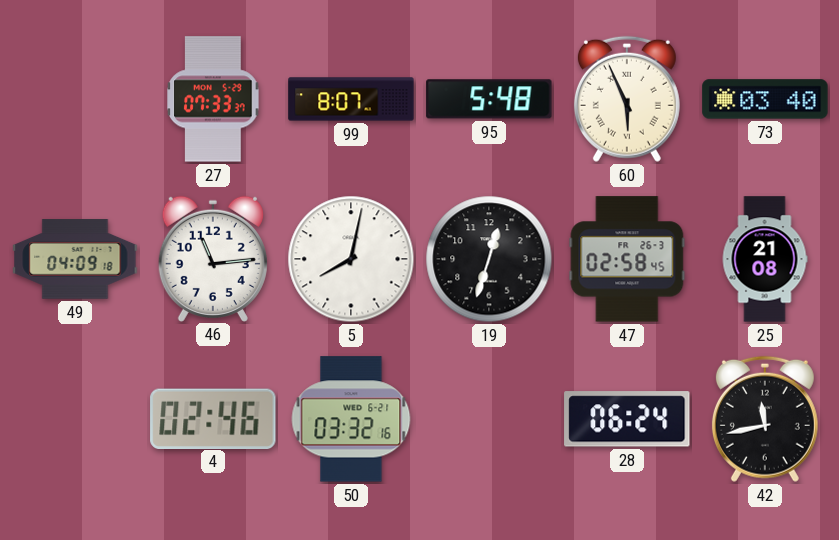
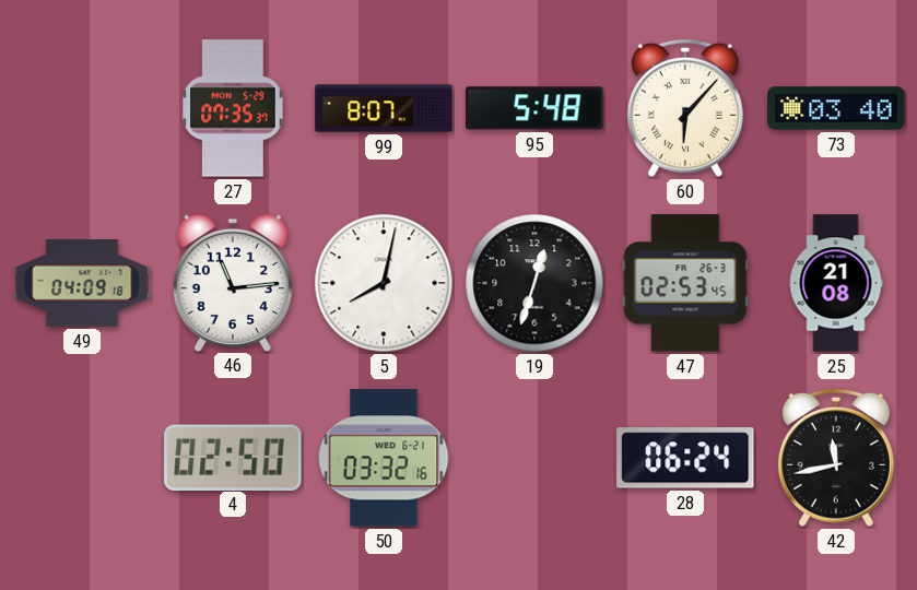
27: 07:33 -> 07:35
60: 5:56 -> 6:07
47: 02:58 -> 02:53
4: 02:46 -> 02:50
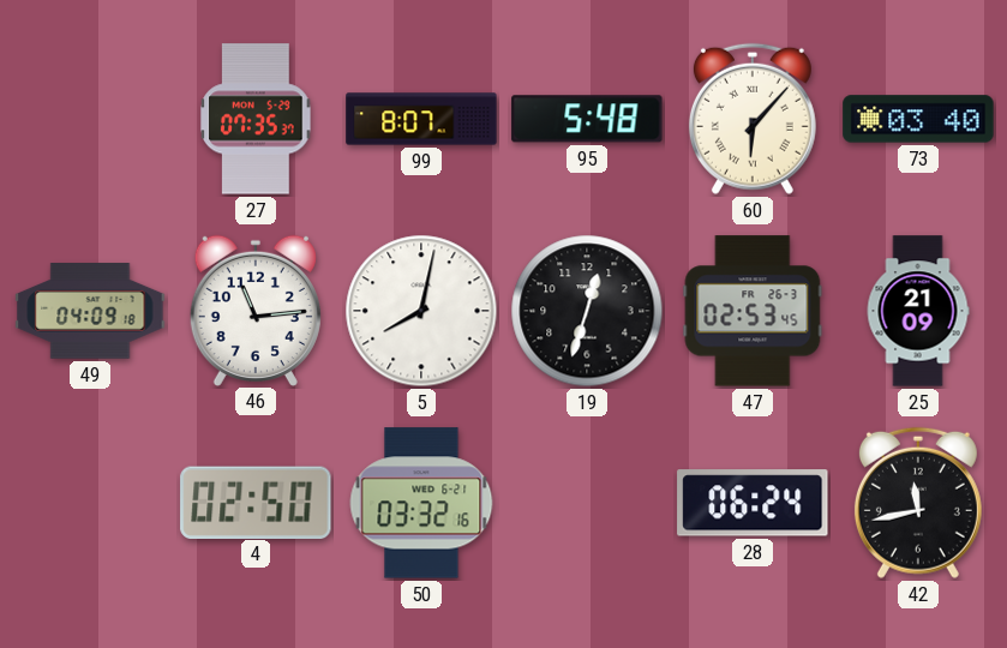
25: 21:08 -> 21:09
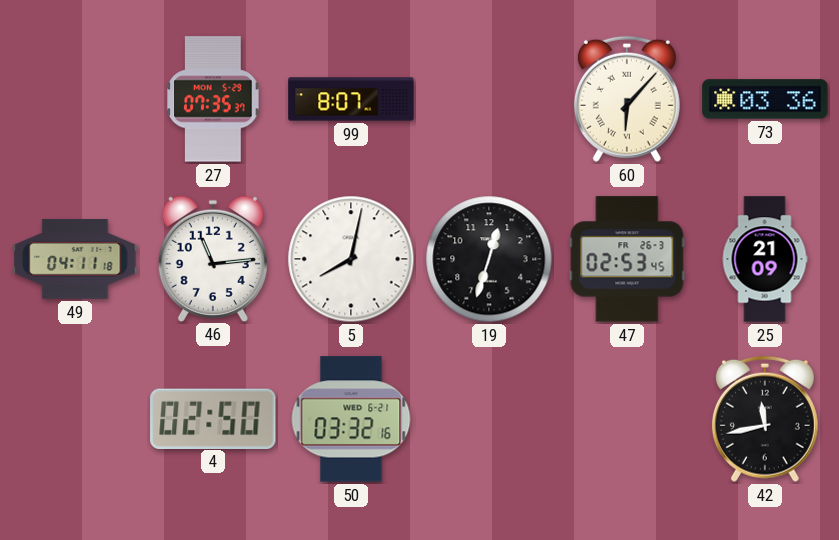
95: 5:48 -> none
73: 03:40 -> 03:36
49: 04:09 -> 04:11
28: 06:24 -> none
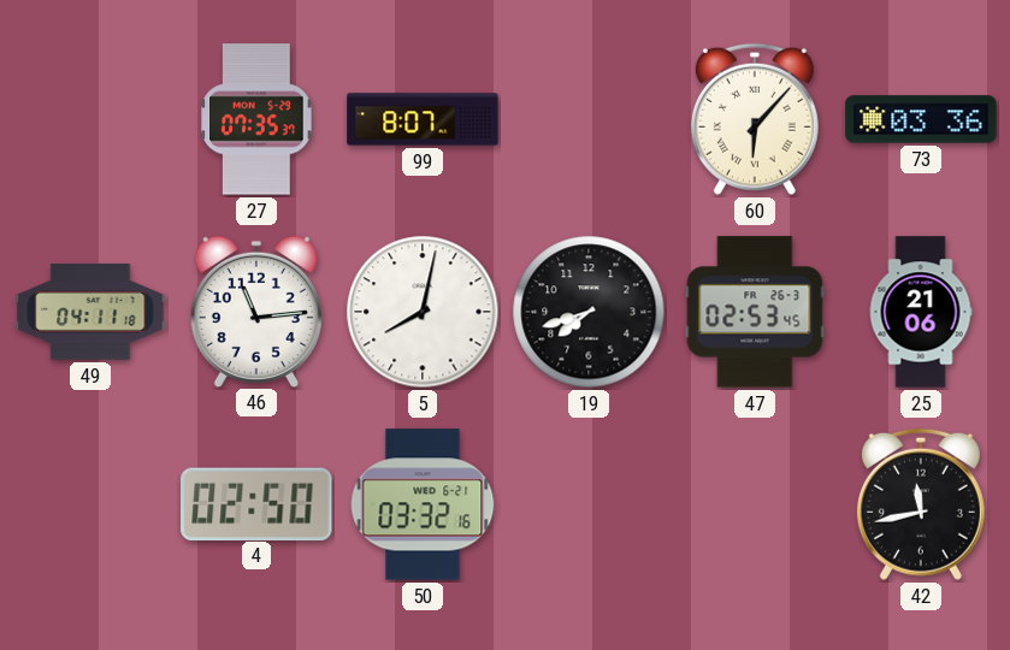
19: 12:33 -> 7:42
25: 21:09 -> 21:06
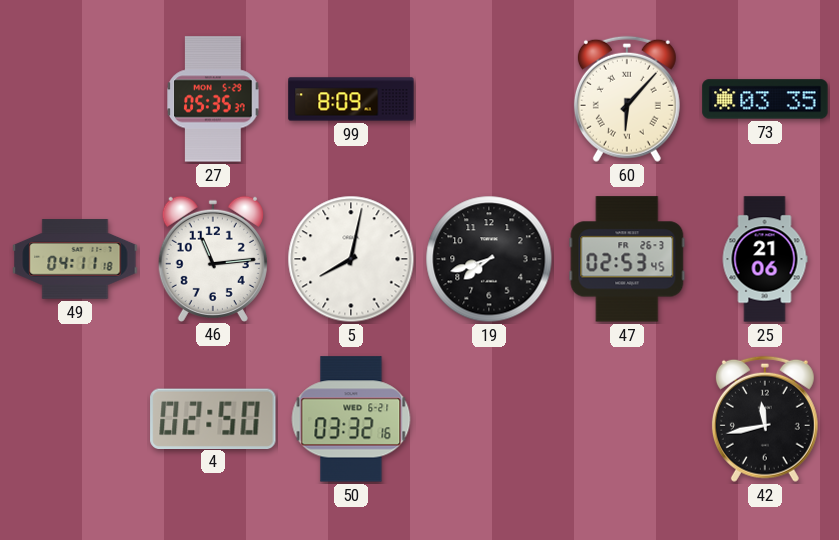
27: 07:35 -> 05:35
99: 8:07 -> 8:09
73: 03:36 -> 03:35
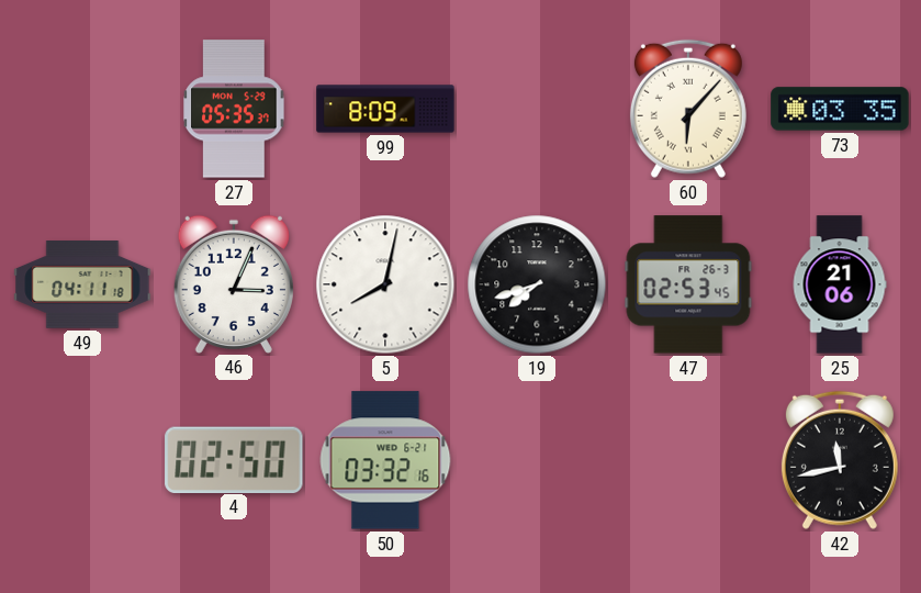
46: 11:14 -> 3:04
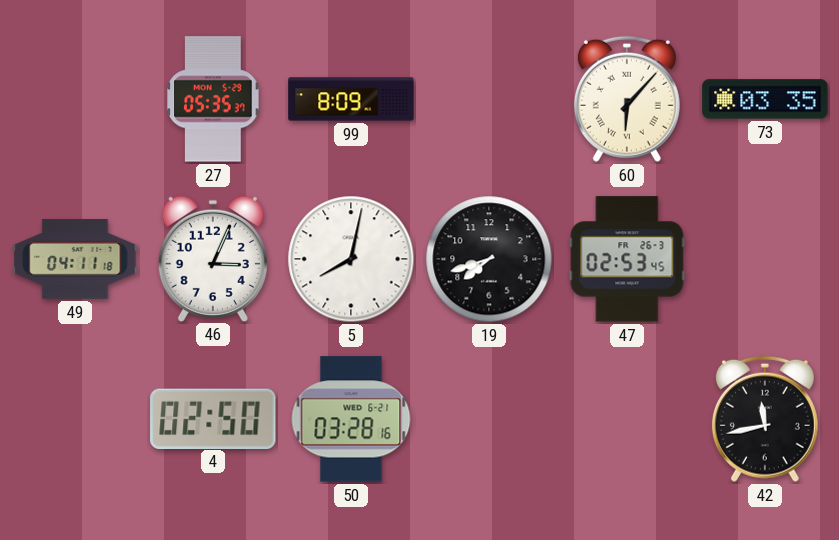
25: 21:06 -> none
50: 03:32 -> 03:28
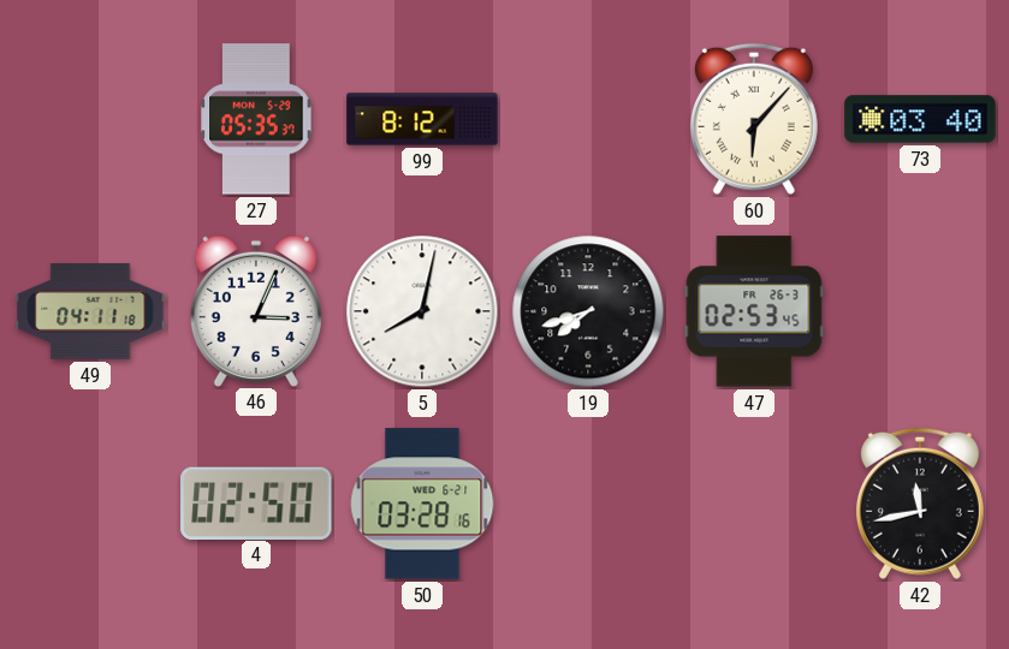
99: 8:09 -> 8:12
73: 03:35 -> 03:40
